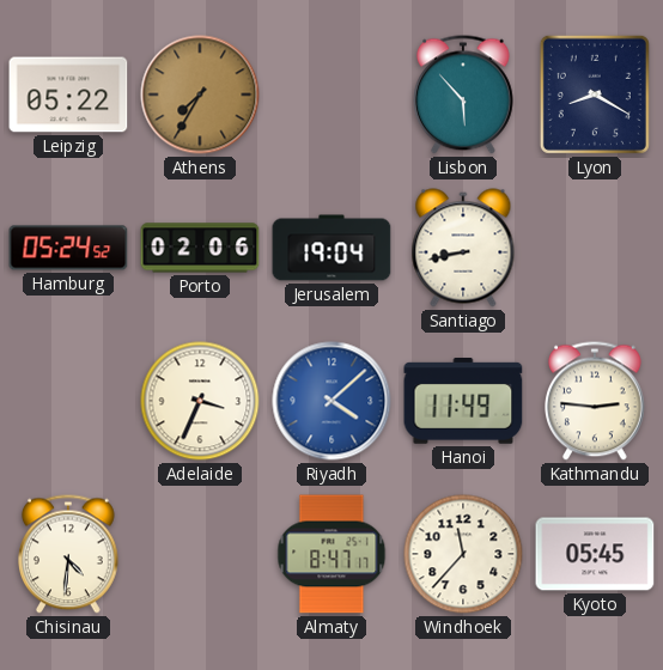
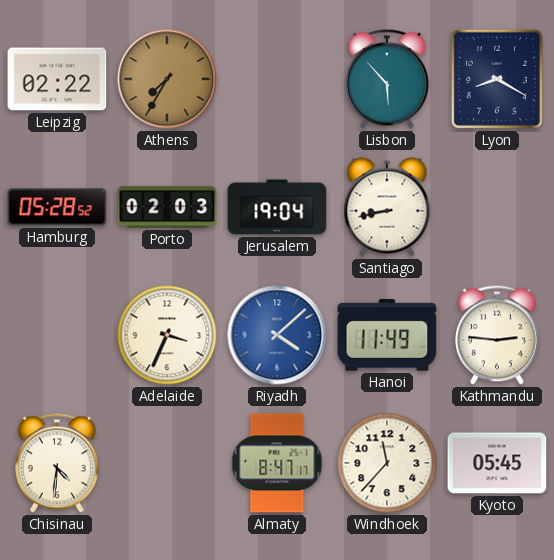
Leipzig: 05:22 -> 02:22
Hamburg: 05:24 -> 05:28
Porto: 02:06 -> 02:03
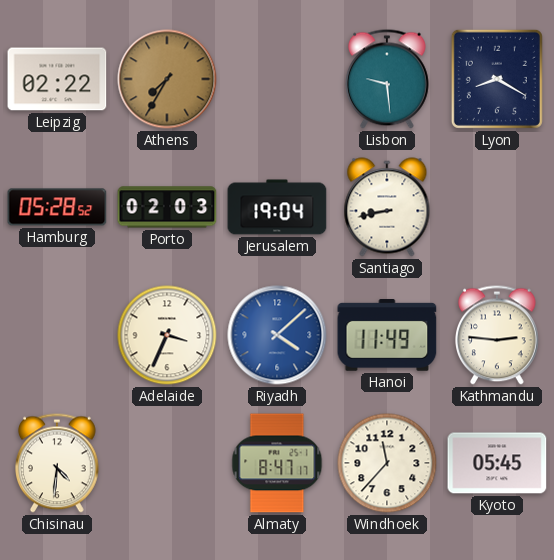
Lisbon: 5:53 -> 9:29
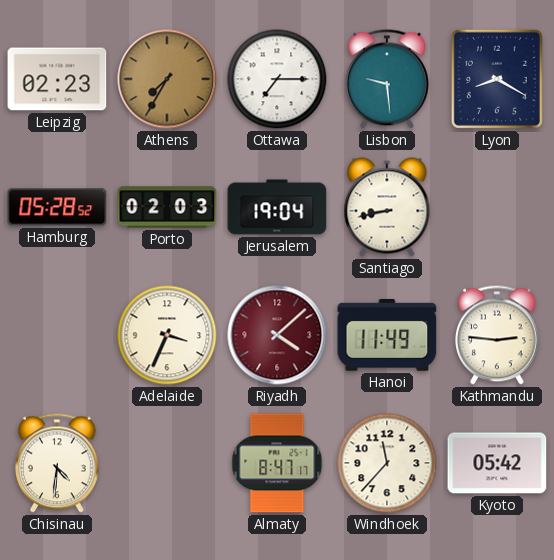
Leipzig: 02:22 -> 02:23
Ottawa: none -> 7:15
Riyadh dial: blue -> burgundy
Kyoto: 05:45 -> 05:42
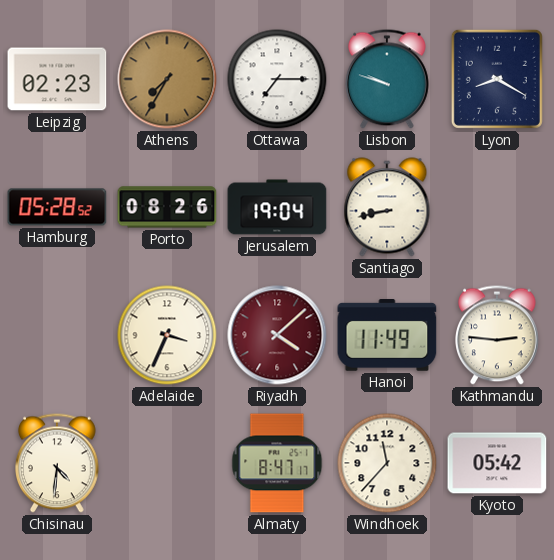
Lisbon: 9:29 -> 9:48
Porto: 02:03 -> 08:26
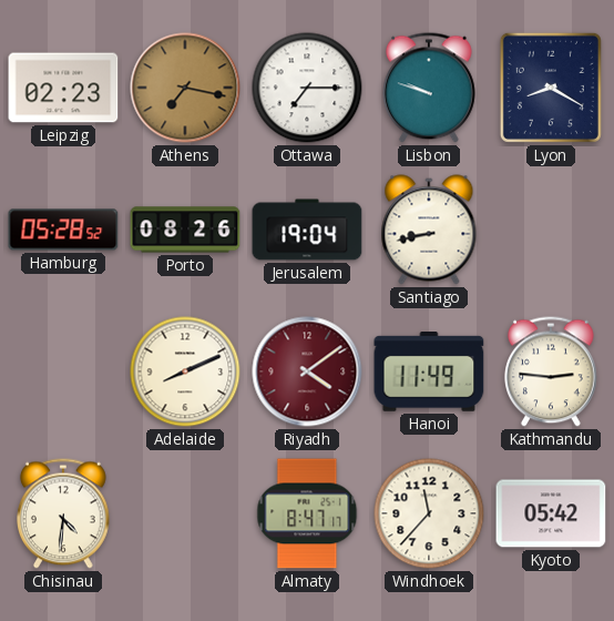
Athens: 7:35 -> 7:17
Adelaide: 3:34 -> 8:11
Riyadh: 4:08 -> 4:09
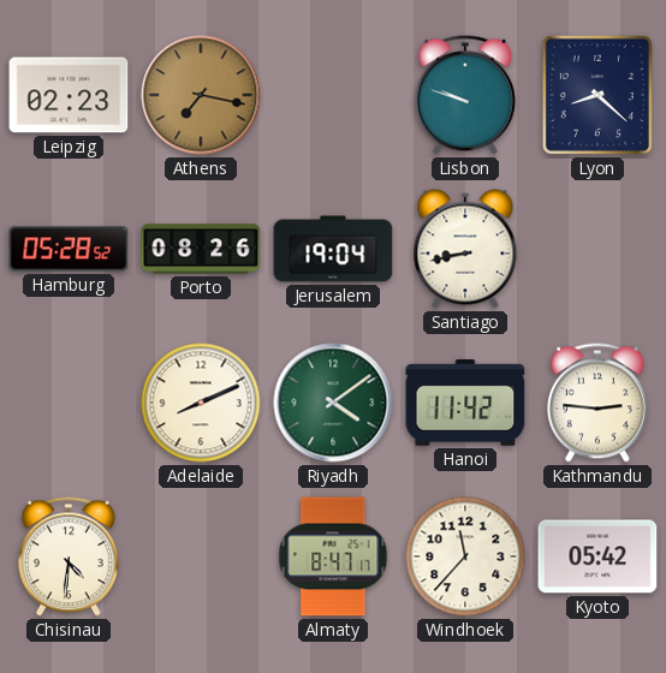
Ottawa: 7:15 -> none
Lyon: 8:20 -> 8:22
Riyadh dial: burgundy -> green
Hanoi: 11:49 -> 11:42
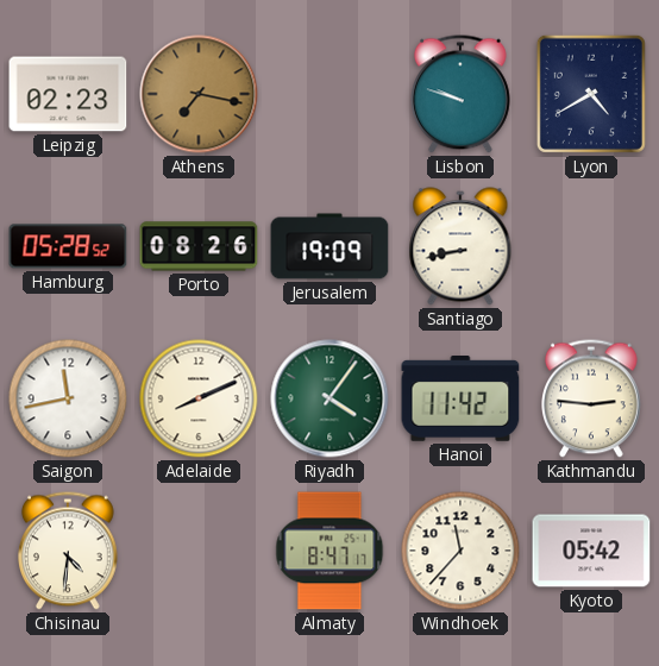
Lyon: 8:22 -> 4:40
Jerusalem: 19:04 -> 19:09
Saigon: none -> 11:43
Riyadh: 4:09 -> 4:06
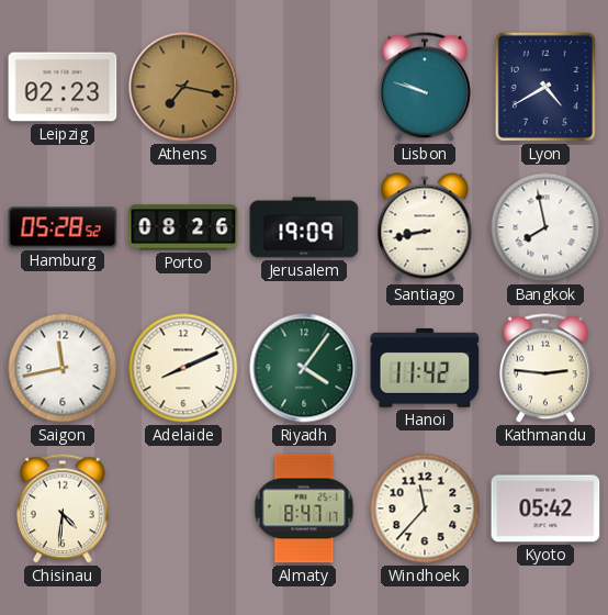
Bangkok: none -> 7:58
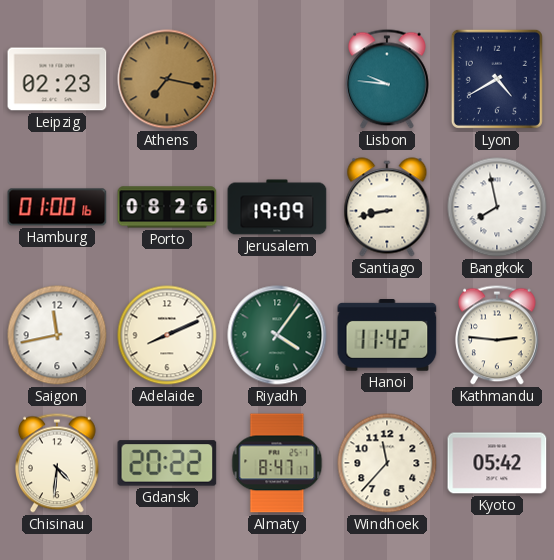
Lisbon: 9:48 -> 9:46
Hamburg: 05:28 -> 01:00
Gdansk: none -> 20:22
